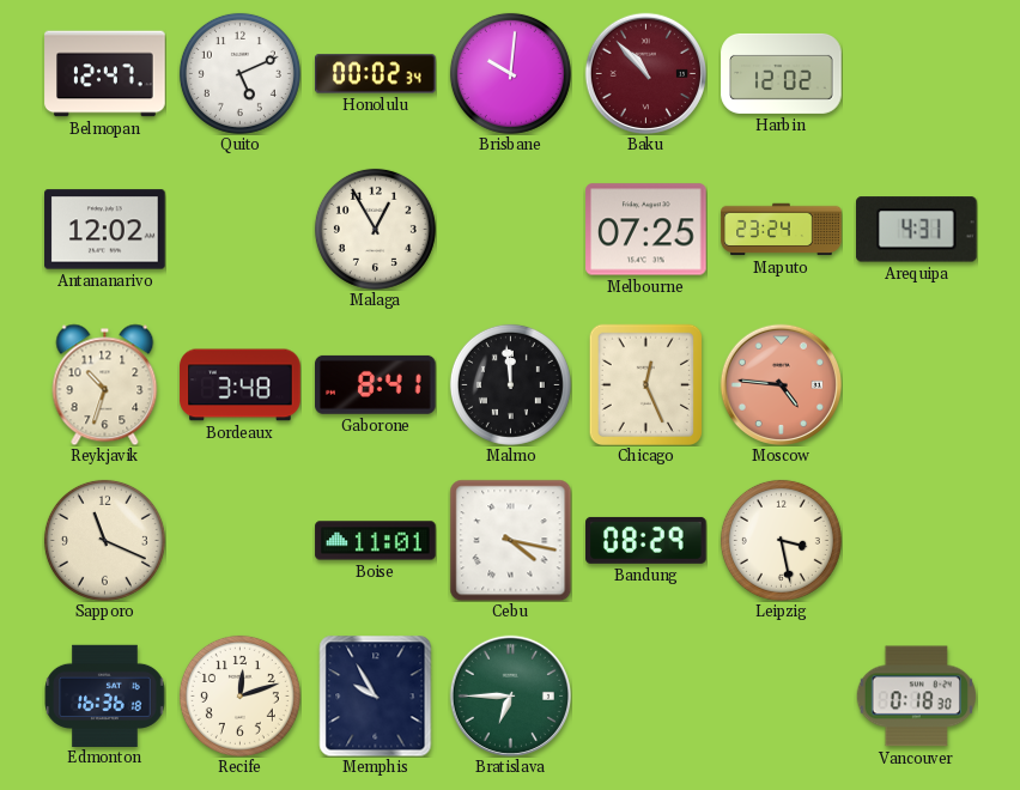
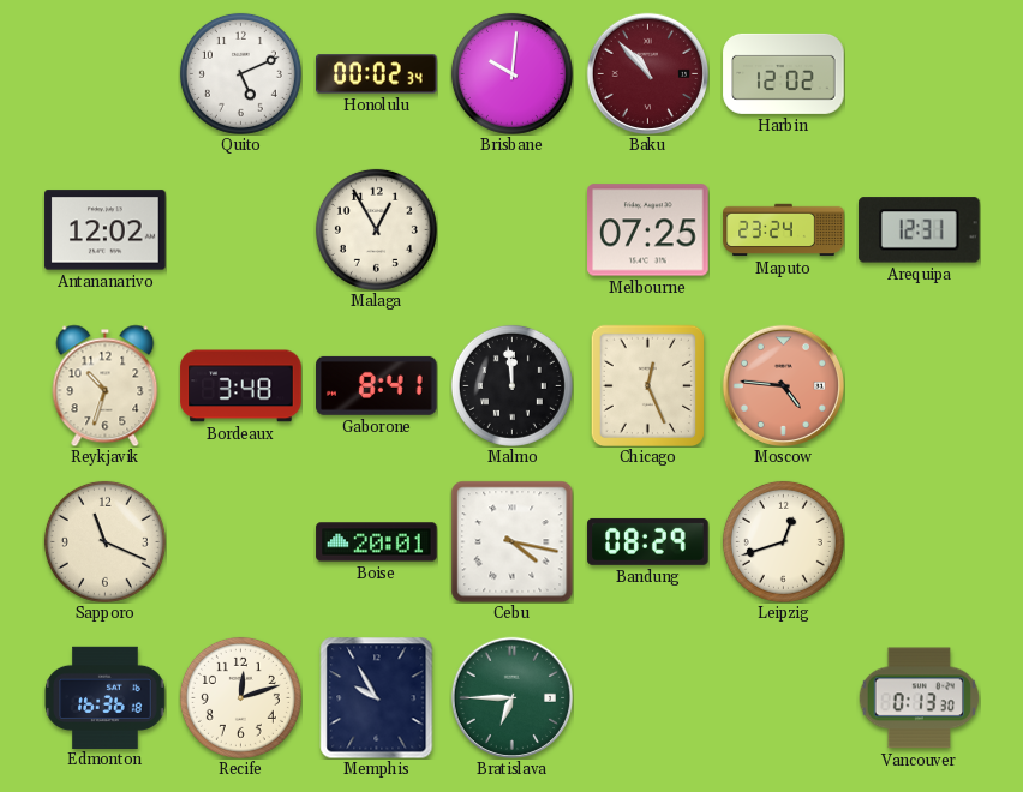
Belmopan: 12:47 -> none
Arequipa: 4:31 -> 12:31
Boise: 11:01 -> 20:01
Leipzig: 3:28 -> 12:42
Vancouver: 0:18 -> 0:13
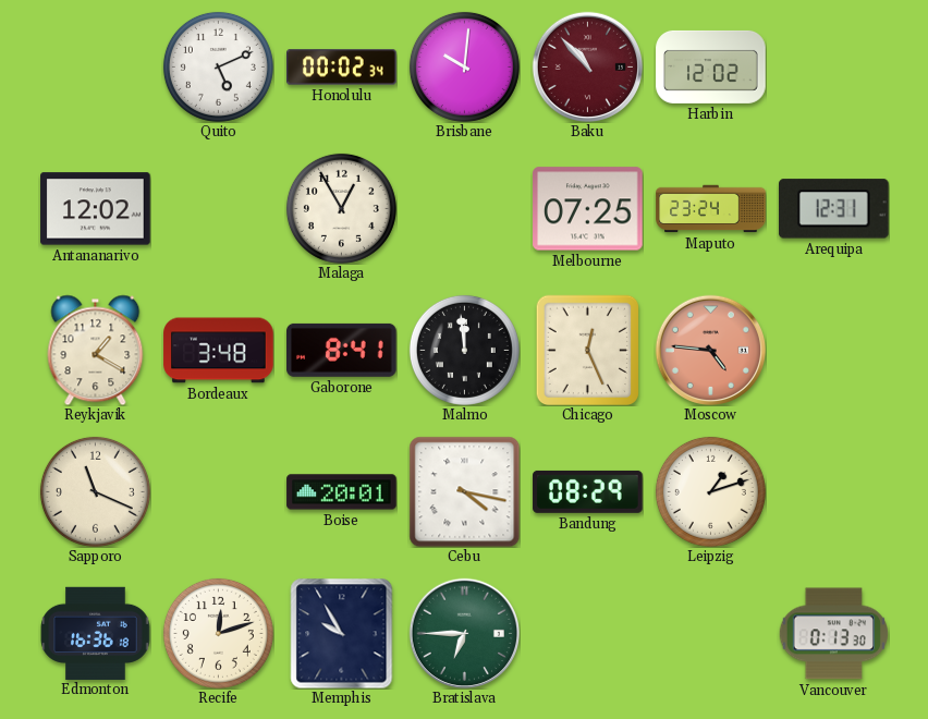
Reykjavik: 10:33 -> 1:20
Leipzig: 12:42 -> 1:12
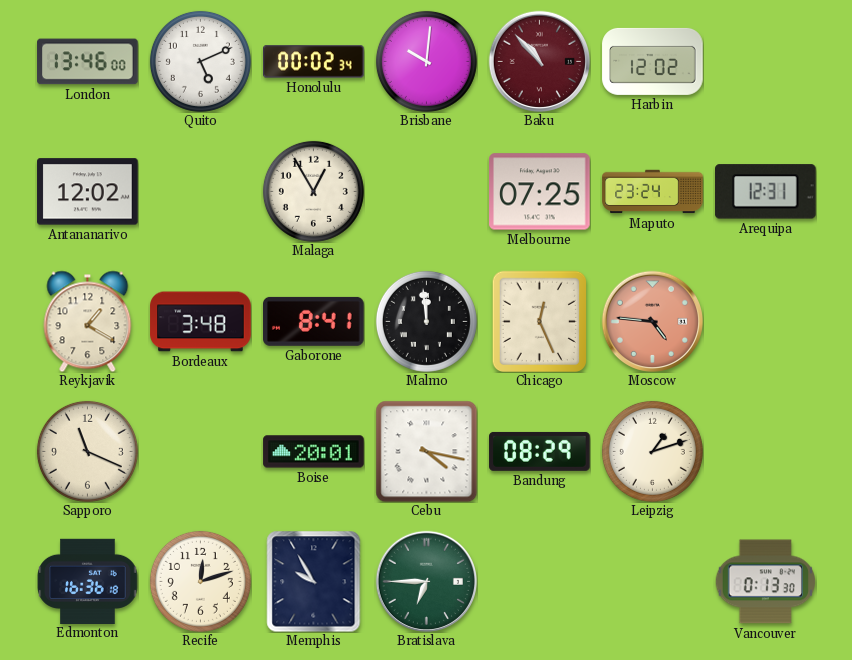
London: none -> 13:46
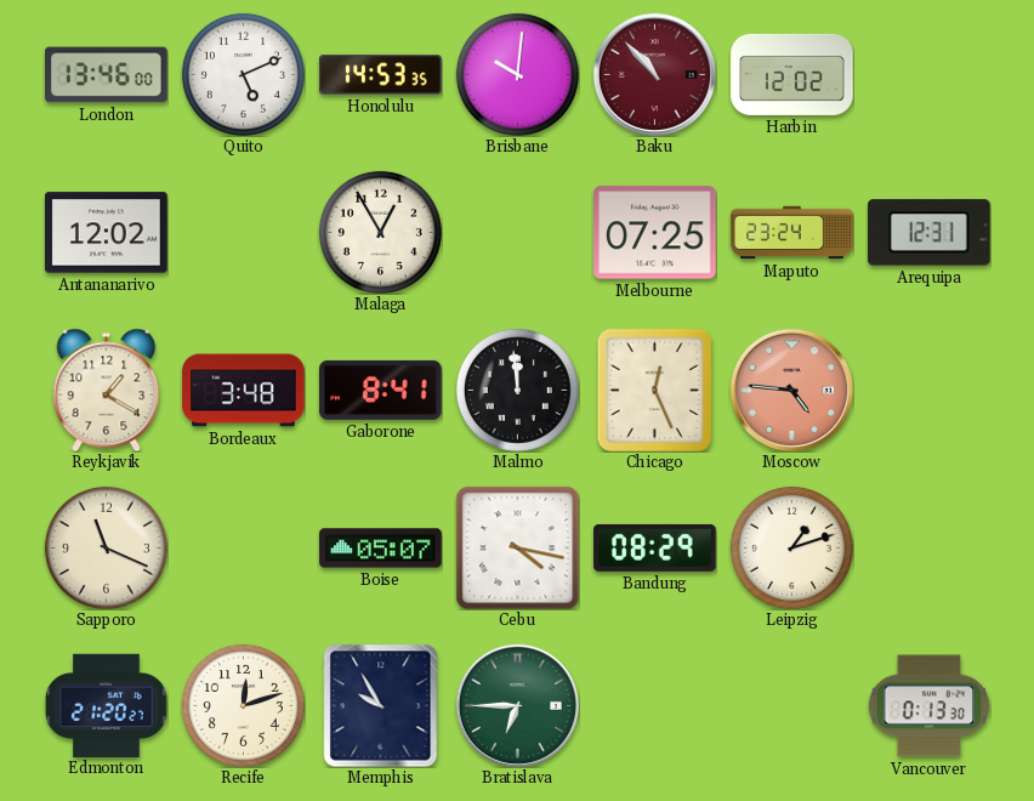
Honolulu: 00:02 -> 14:53
Boise: 20:01 -> 05:07
Edmonton: 16:36 -> 21:20
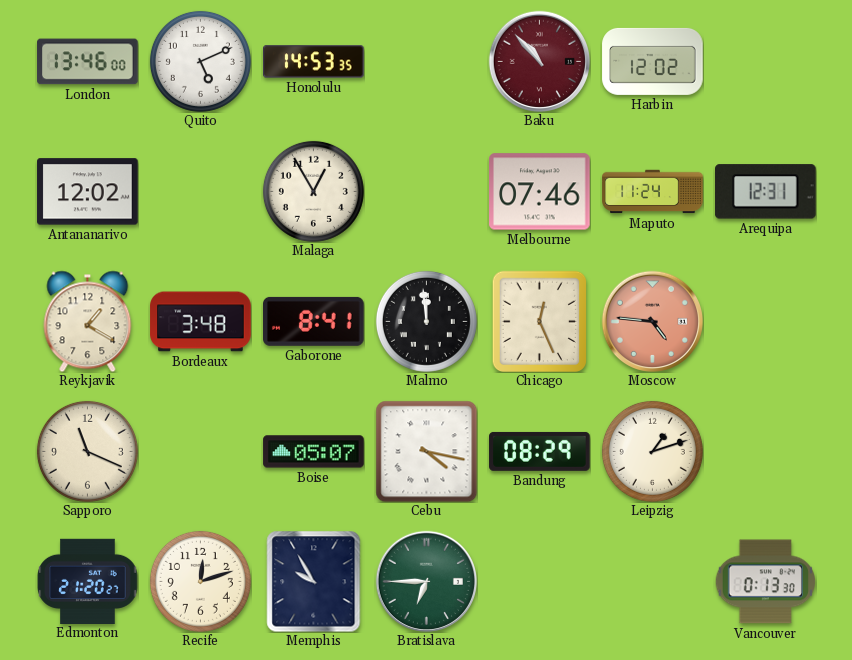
Brisbane: 10:01 -> none
Melbourne: 07:25 -> 07:46
Maputo: 23:24 -> 11:24
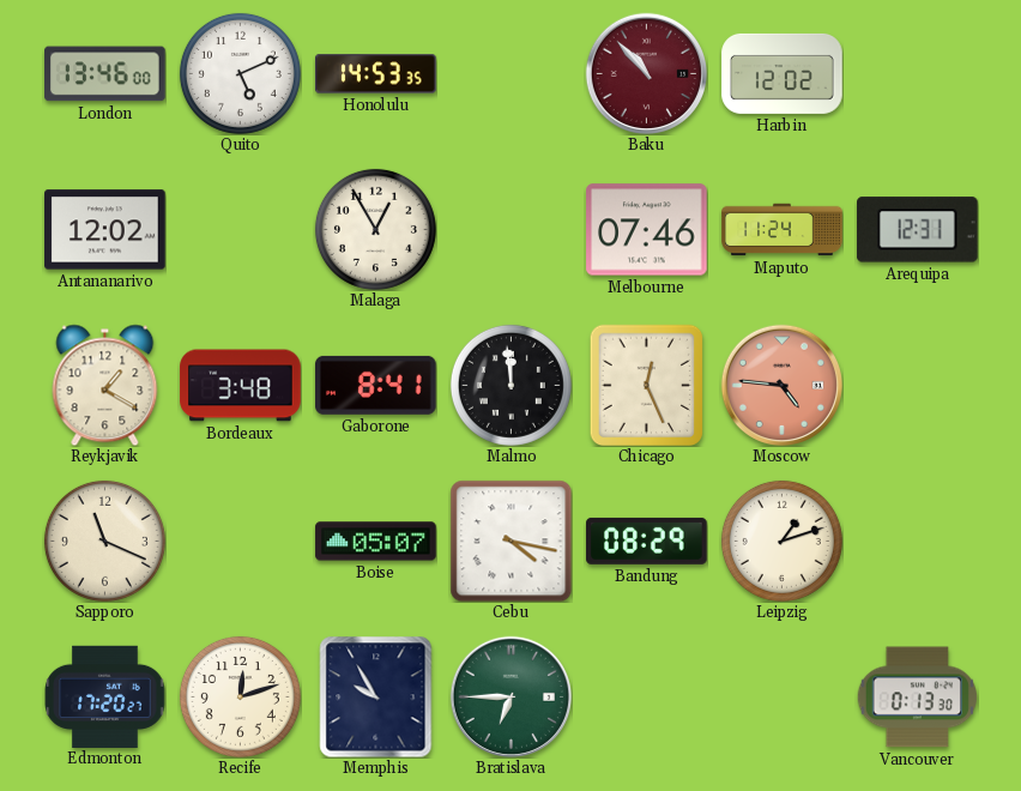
Edmonton: 21:20 -> 17:20
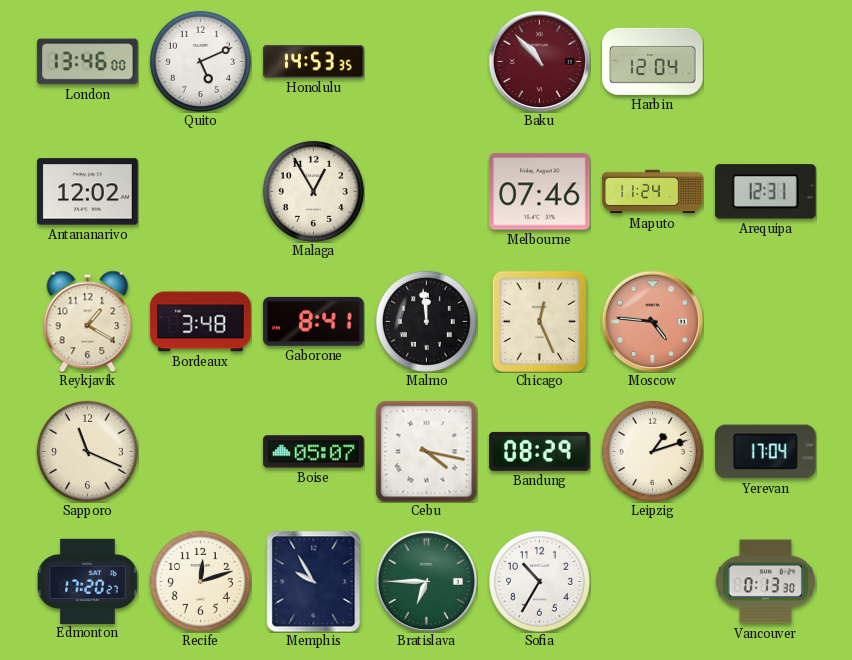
Harbin: 12:02 -> 12:04
Yerevan: none -> 17:04
Sofia: none -> 10:35
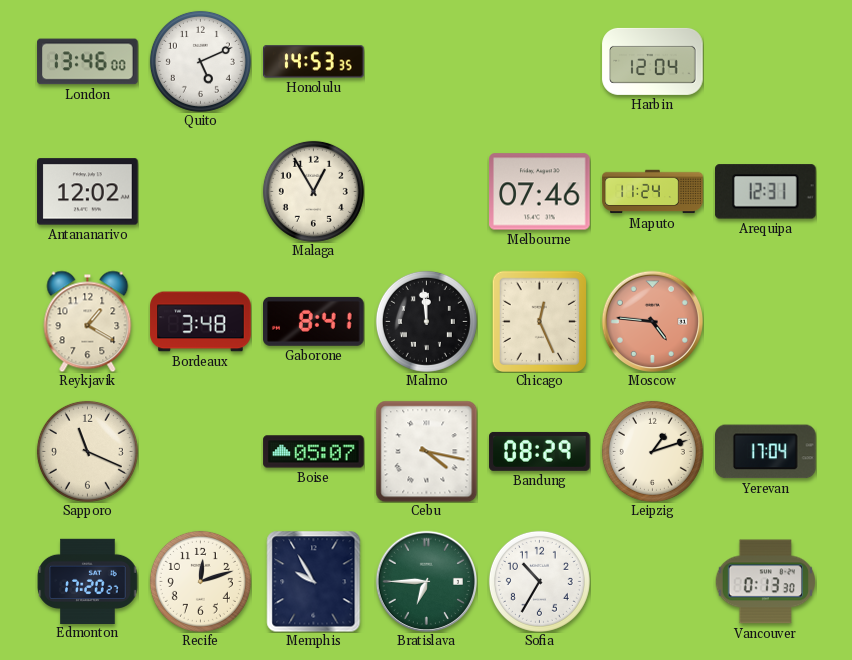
Baku: 10:53 -> none
